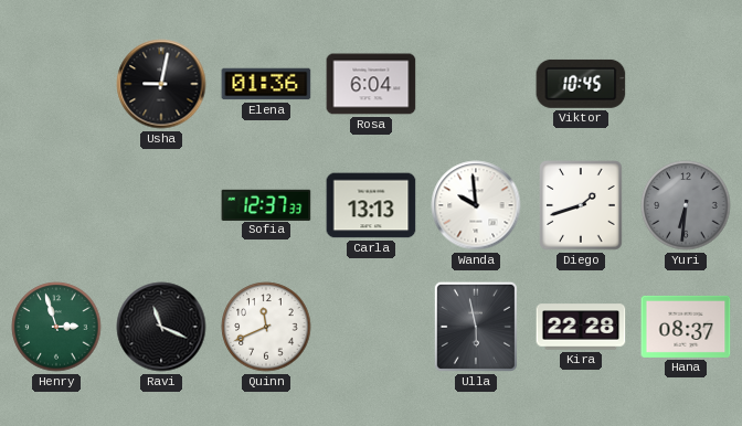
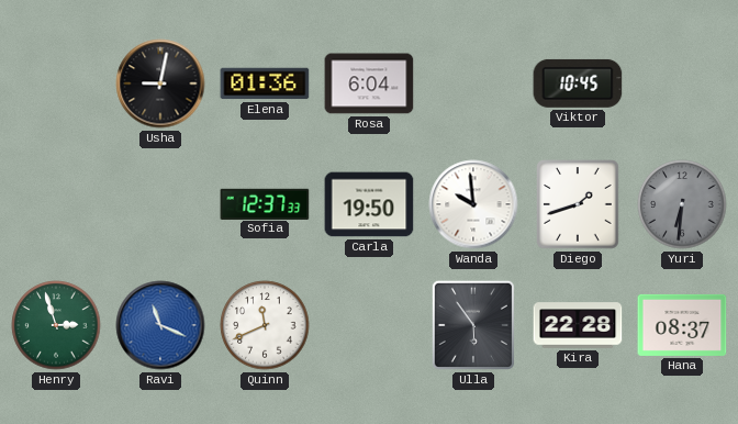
Carla: 13:13 -> 19:50
Ravi dial: black -> blue
Ulla: 5:58 -> 5:54
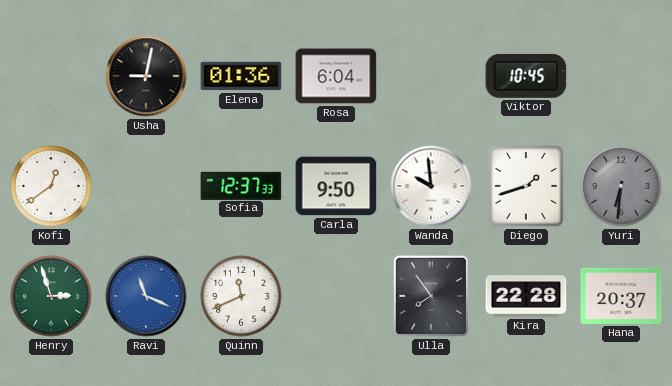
Kofi: none -> 12:39
Carla: 19:50 -> 9:50
Ulla: 5:54 -> 7:54
Hana: 08:37 -> 20:37
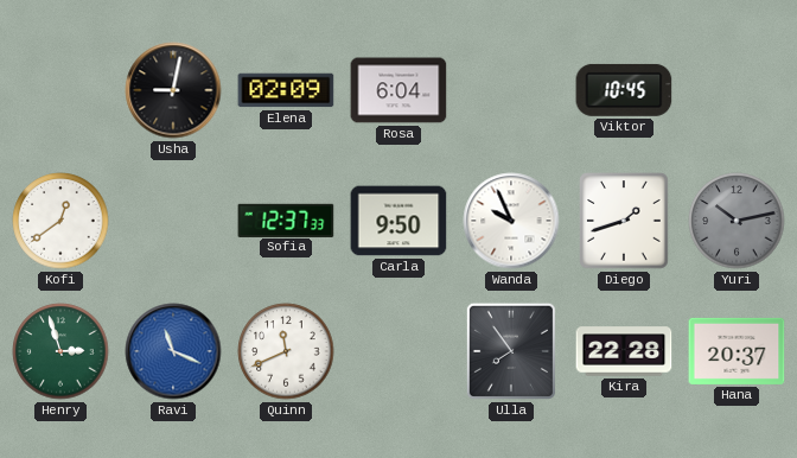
Elena: 01:36 -> 02:09
Wanda: 9:59 -> 9:56
Yuri: 6:31 -> 10:13
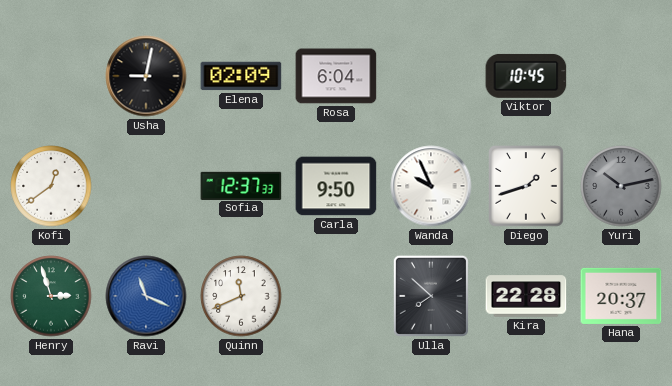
Ulla: 7:54 -> 7:52
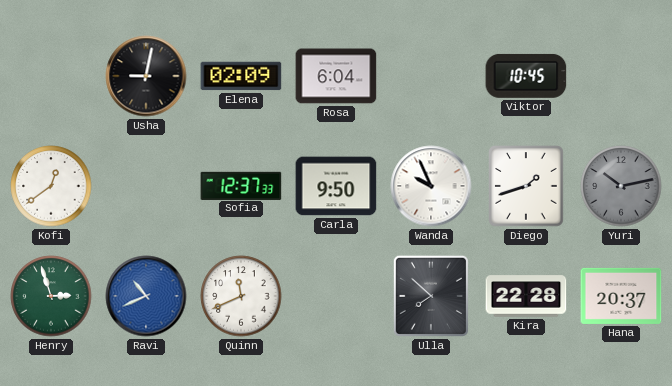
Ravi: 11:19 -> 10:41
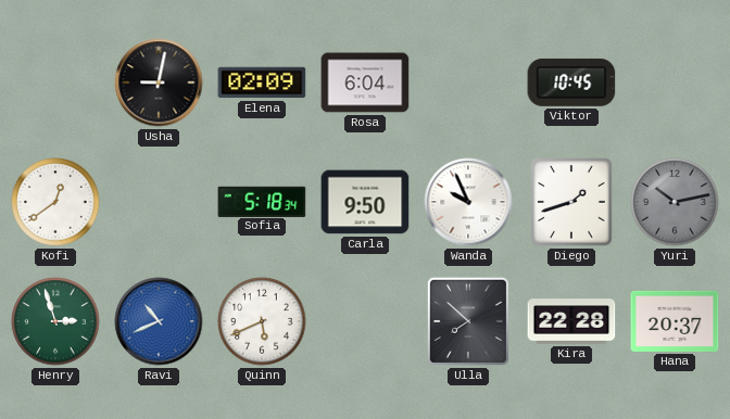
Sofia: 12:37 -> 5:18
Quinn: 11:41 -> 5:41
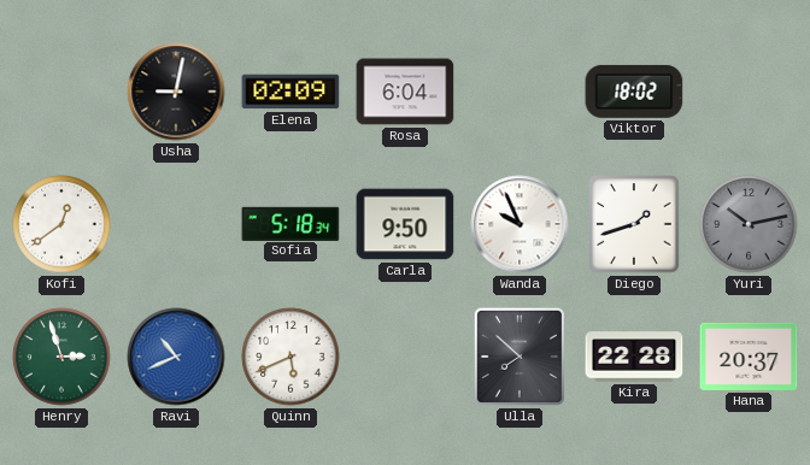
Viktor: 10:45 -> 18:02
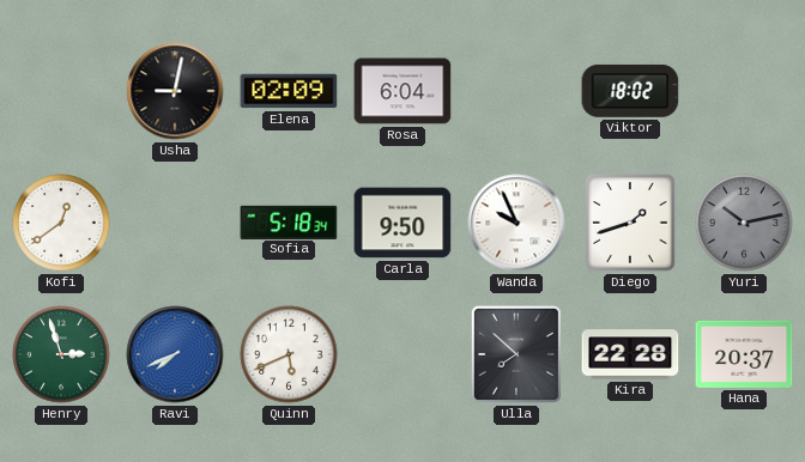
Ravi: 10:41 -> 7:41
